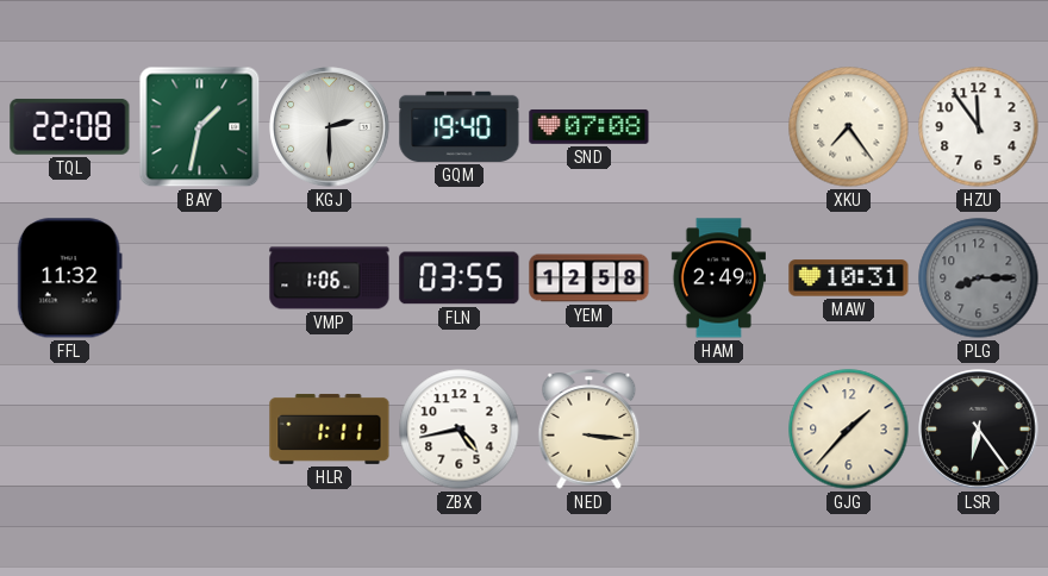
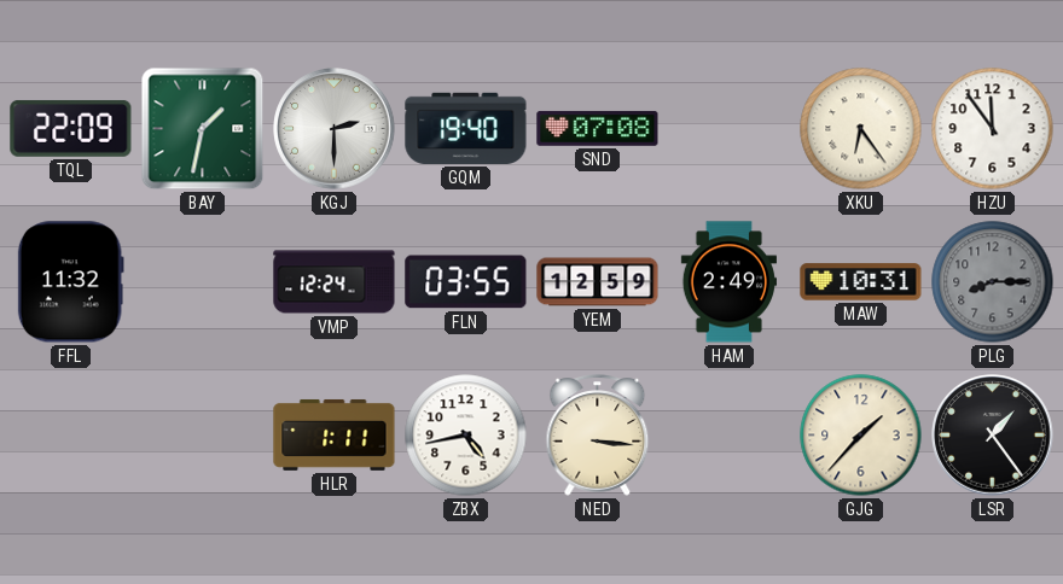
TQL: 22:08 -> 22:09
XKU: 7:24 -> 6:24
VMP: 1:06 -> 12:24
YEM: 12:58 -> 12:59
LSR: 6:24 -> 1:24
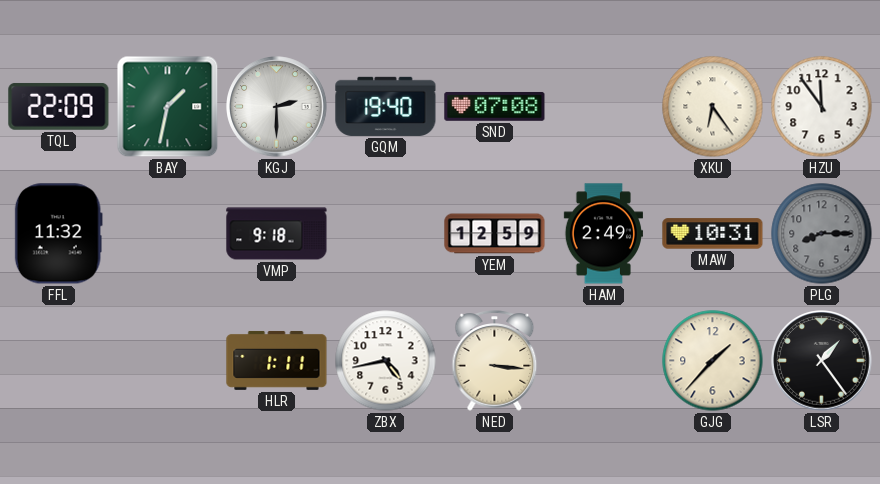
VMP: 12:24 -> 9:18
FLN: 03:55 -> none
